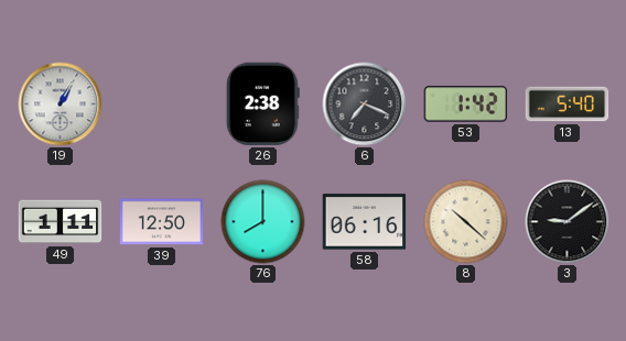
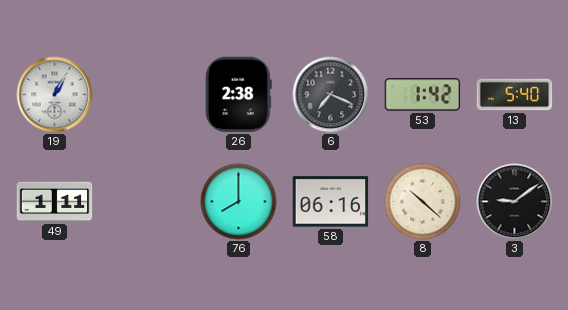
39: 12:50 -> none
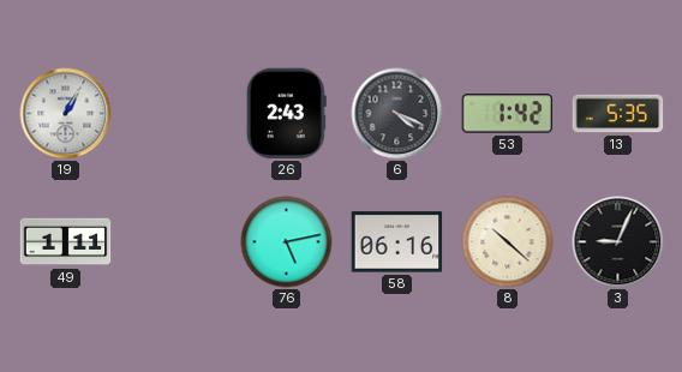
26: 2:38 -> 2:43
6: 7:19 -> 4:19
13: 5:40 -> 5:35
76: 8:00 -> 5:13
3: 9:09 -> 9:04
